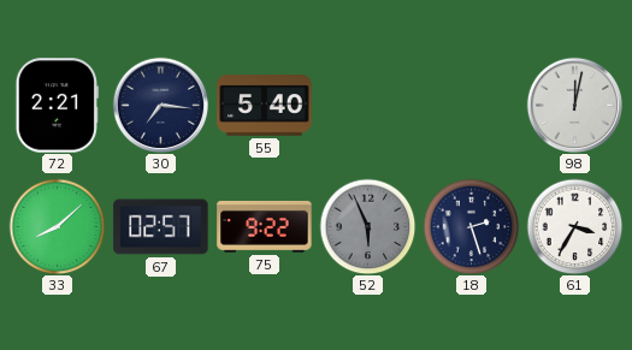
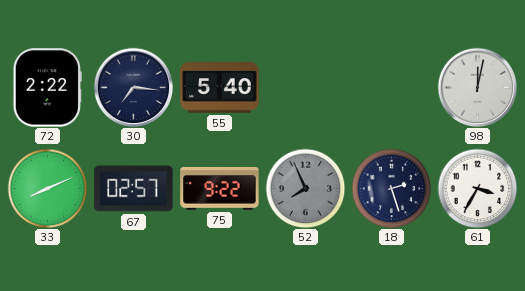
72: 2:21 -> 2:22
33: 8:08 -> 8:11
52: 5:56 -> 7:56
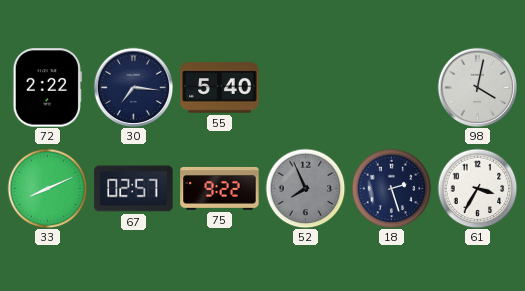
98: 12:02 -> 4:02
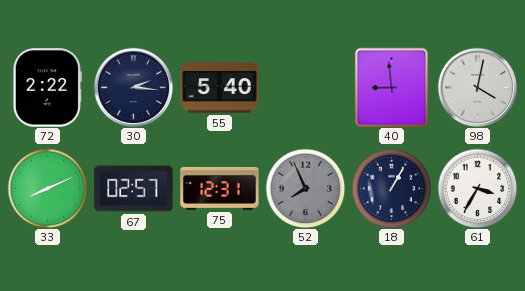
30: 7:16 -> 2:16
40: none -> 8:59
75: 9:22 -> 12:31
18: 2:27 -> 1:05
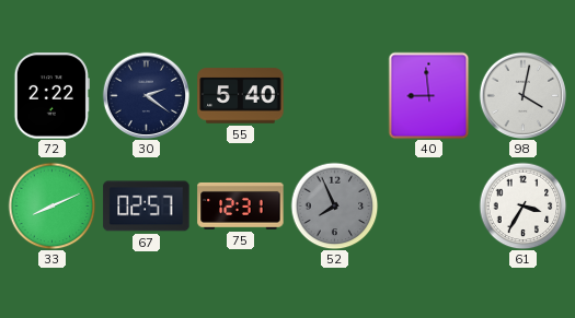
30: 2:16 -> 2:21
18: 1:05 -> none
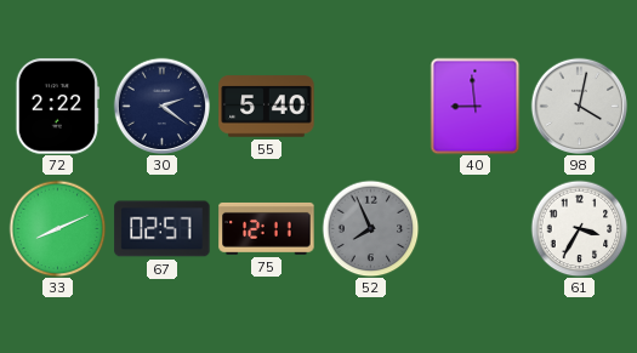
75: 12:31 -> 12:11
